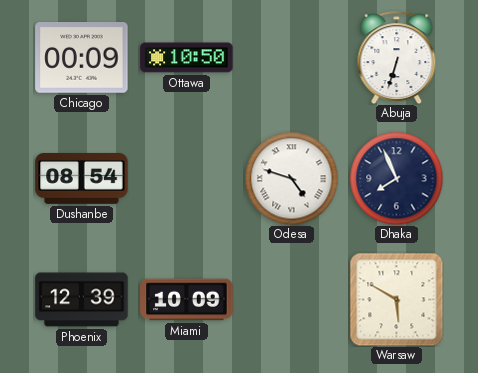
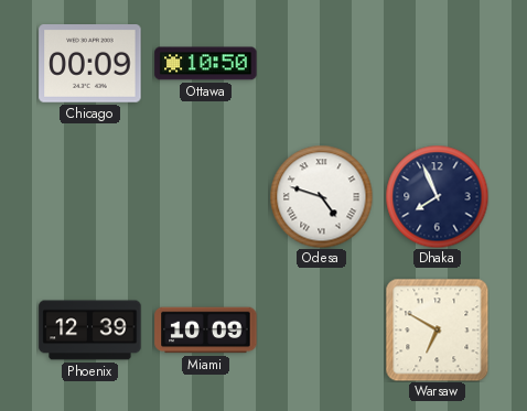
Abuja: 6:33 -> none
Dushanbe: 08:54 -> none
Warsaw: 5:50 -> 6:50
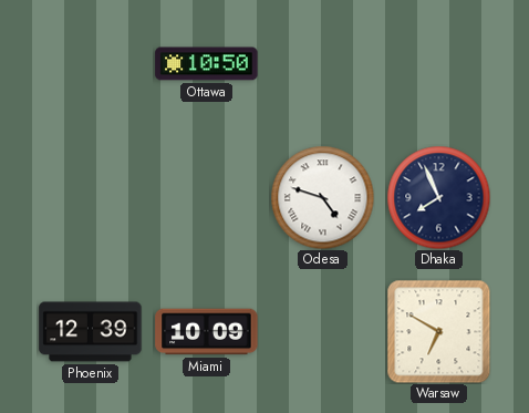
Chicago: 00:09 -> none
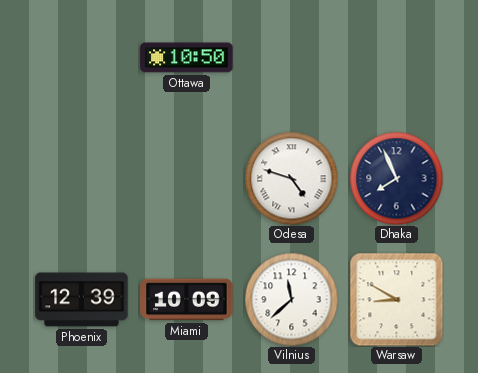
Vilnius: none -> 11:38
Warsaw: 6:50 -> 8:50
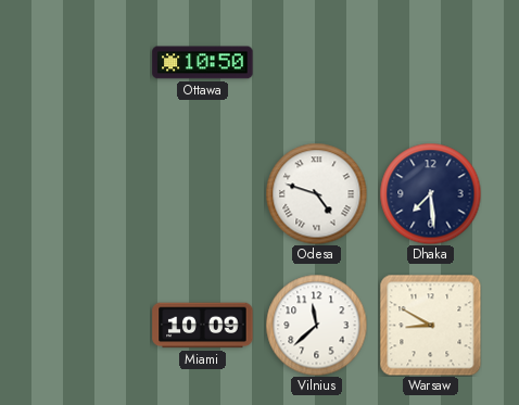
Dhaka: 7:56 -> 7:29
Phoenix: 12:39 -> none
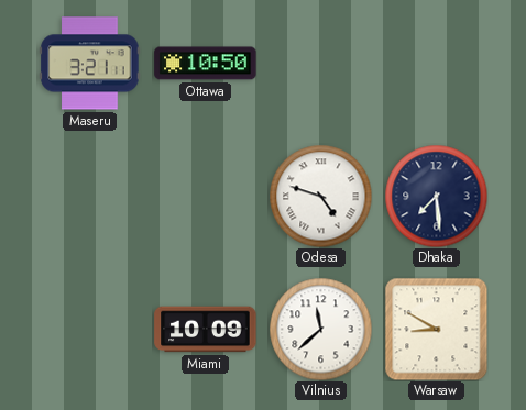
Maseru: none -> 3:21
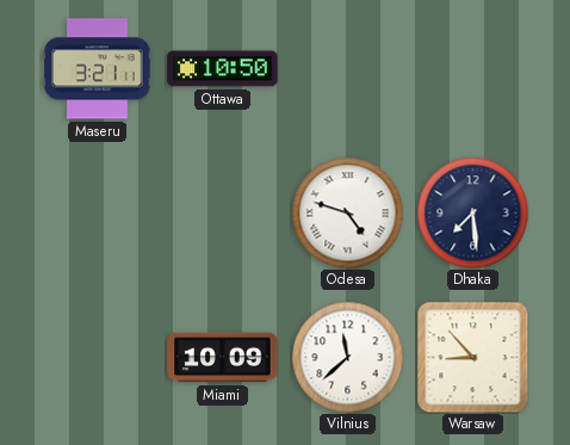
Warsaw: 8:50 -> 8:53
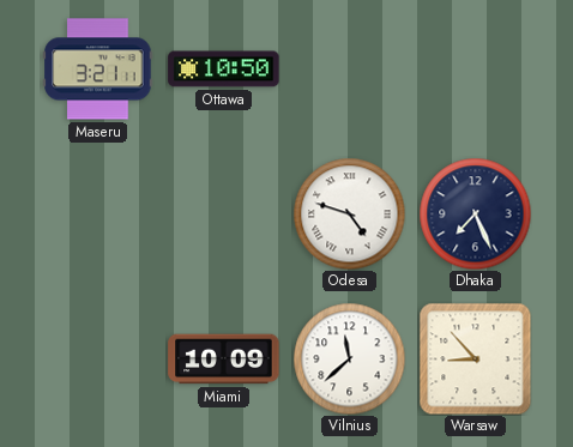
Dhaka: 7:29 -> 7:26
